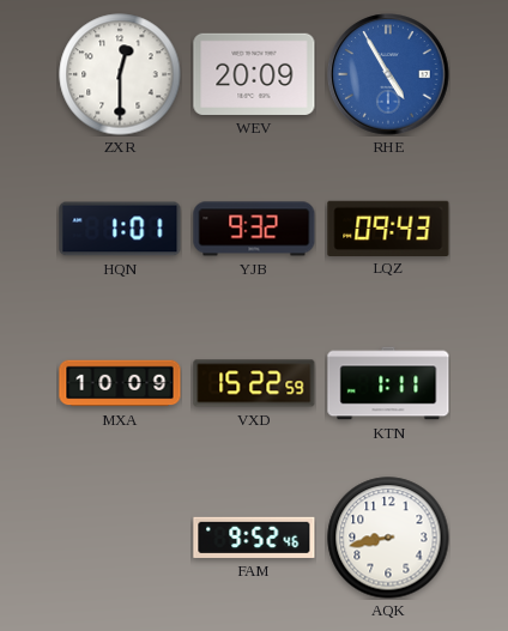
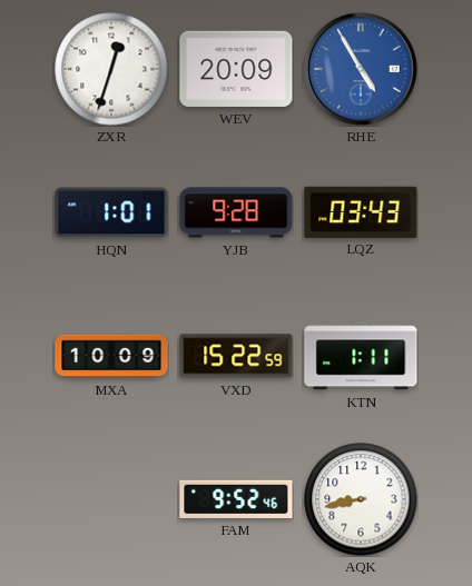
ZXR: 12:30 -> 12:33
YJB: 9:32 -> 9:28
LQZ: 09:43 -> 03:43
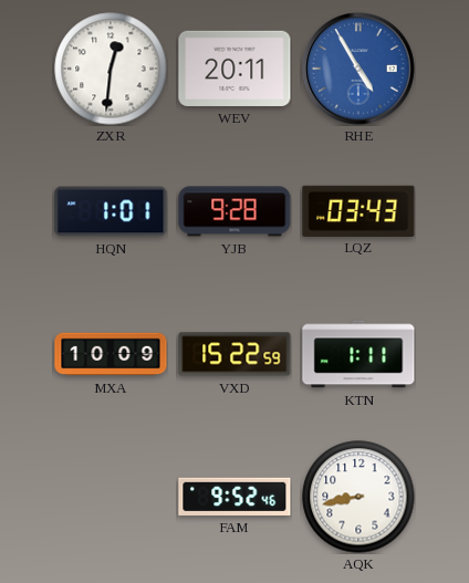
ZXR: 12:33 -> 12:31
WEV: 20:09 -> 20:11
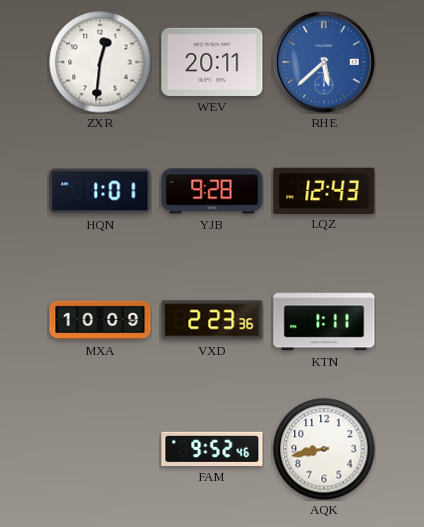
RHE: 4:55 -> 5:38
LQZ: 03:43 -> 12:43
VXD: 15:22 -> 2:23
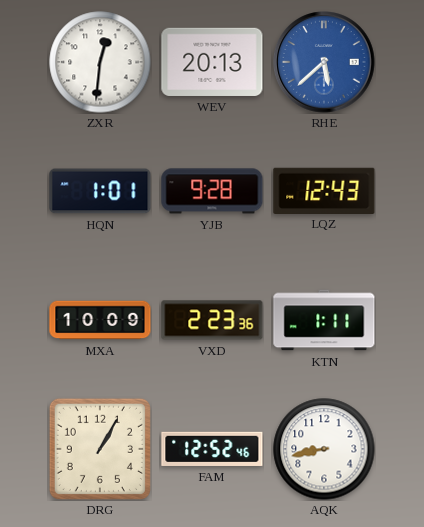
WEV: 20:11 -> 20:13
DRG: none -> 1:05
FAM: 9:52 -> 12:52
